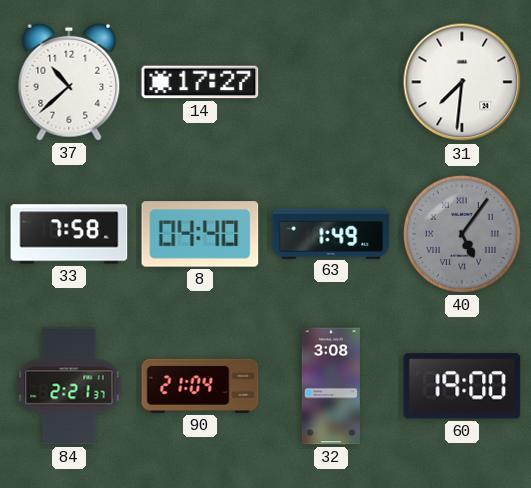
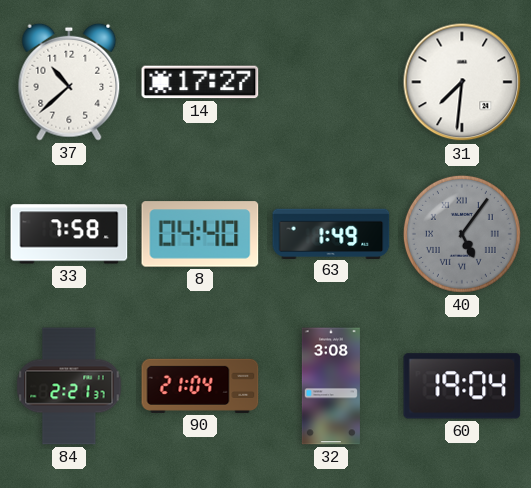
60: 19:00 -> 19:04
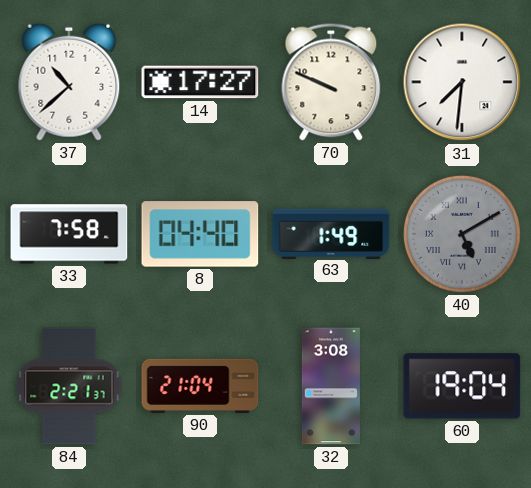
70: none -> 9:49
40: 5:06 -> 5:10
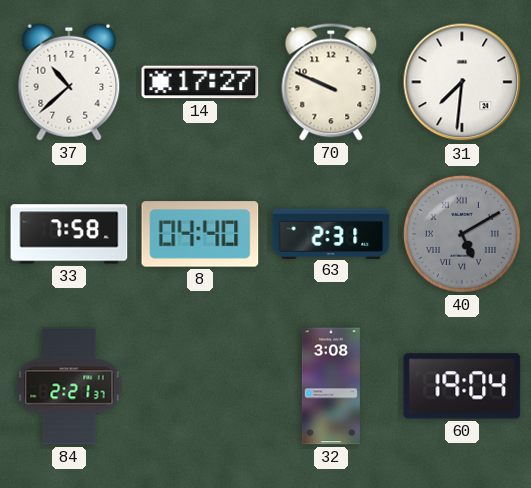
63: 1:49 -> 2:31
90: 21:04 -> none
